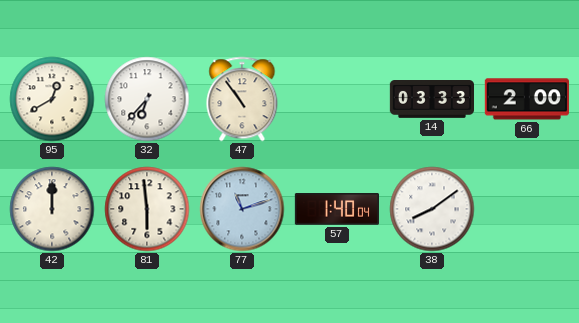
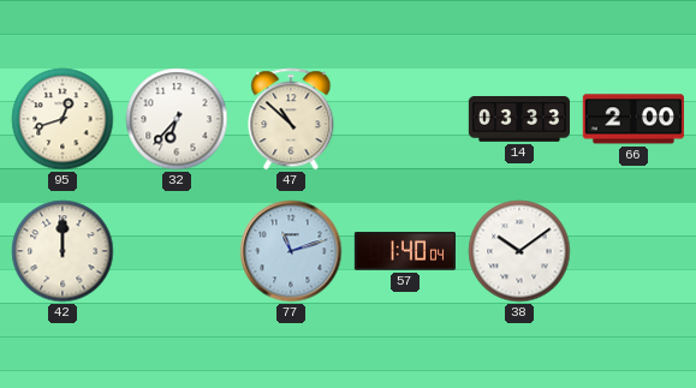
95: 12:40 -> 12:42
47: 10:54 -> 10:52
81: 5:59 -> none
38: 8:09 -> 10:09
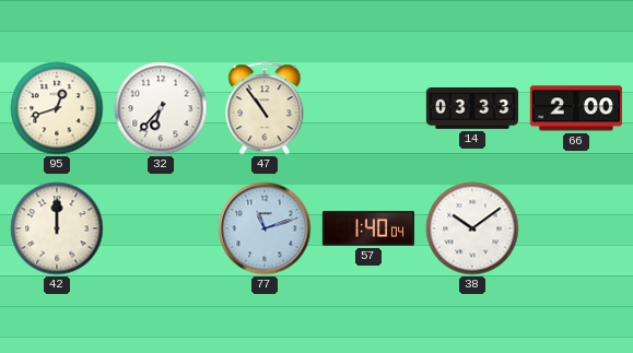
47: 10:52 -> 10:54
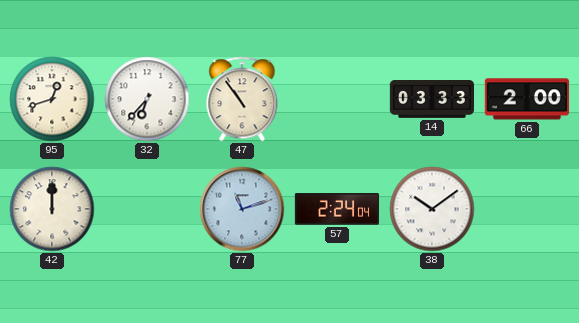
57: 1:40 -> 2:24
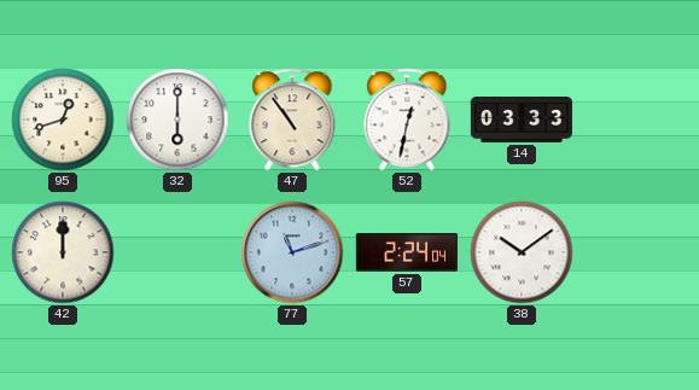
32: 6:37 -> 6:00
52: none -> 12:32
66: 2:00 -> none
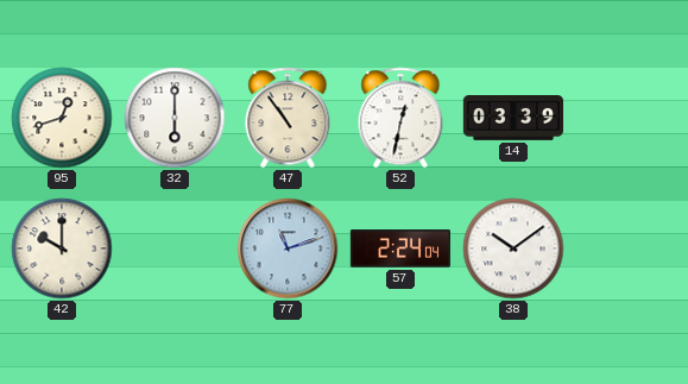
14: 03:33 -> 03:39
42: 12:00 -> 10:00
